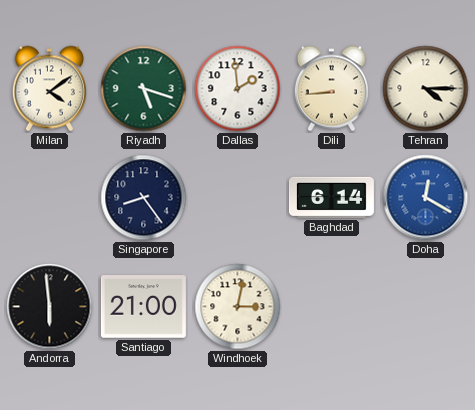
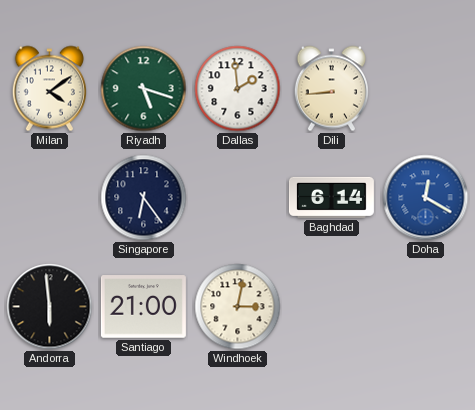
Tehran: 4:15 -> none
Singapore: 8:24 -> 6:24
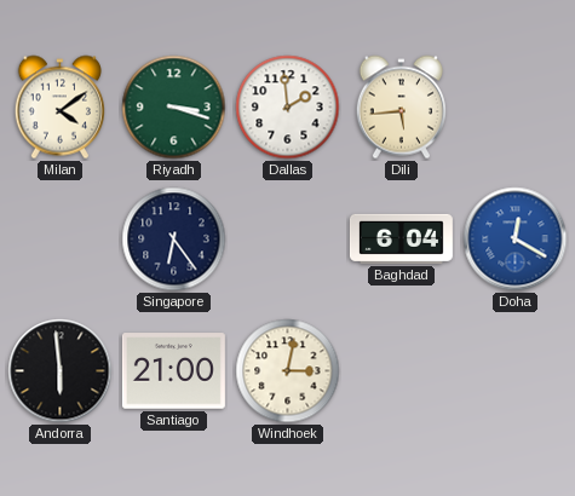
Riyadh: 5:18 -> 3:18
Dili: 8:44 -> 5:44
Baghdad: 6:14 -> 6:04
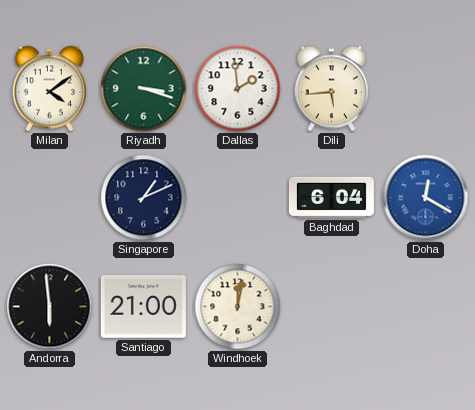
Singapore: 6:24 -> 1:11
Windhoek: 3:02 -> 12:02
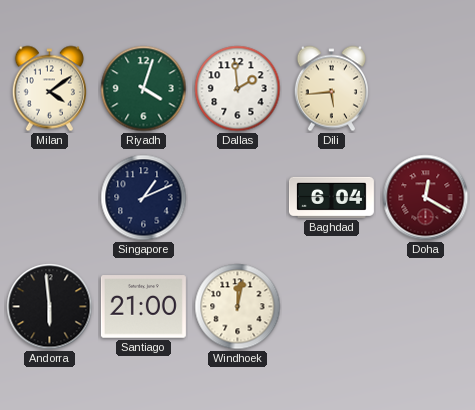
Riyadh: 3:18 -> 4:03
Doha dial: blue -> burgundy
